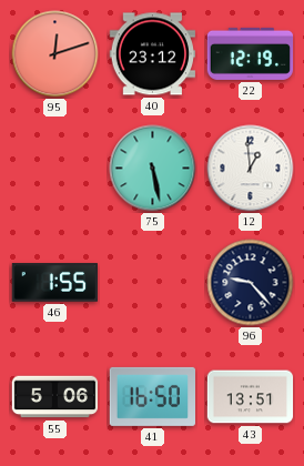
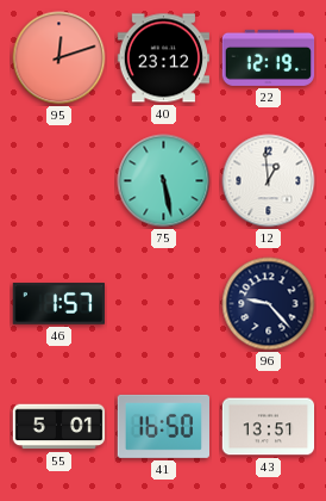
46: 1:55 -> 1:57
55: 5:06 -> 5:01
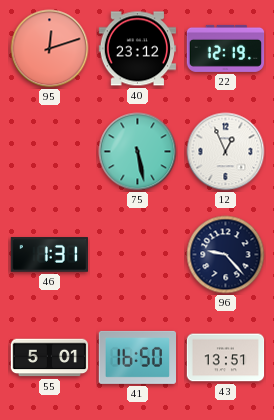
12: 12:59 -> 12:56
46: 1:57 -> 1:31
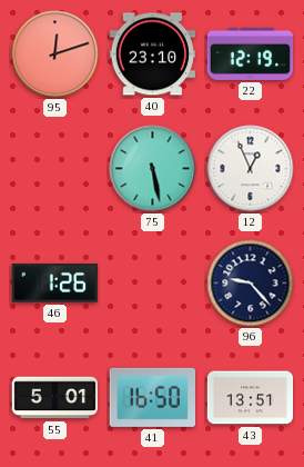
40: 23:12 -> 23:10
46: 1:31 -> 1:26
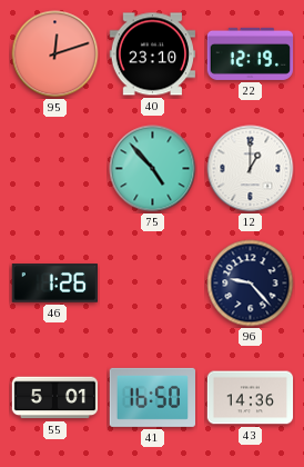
75: 5:28 -> 4:53
12: 12:56 -> 1:00
43: 13:51 -> 14:36
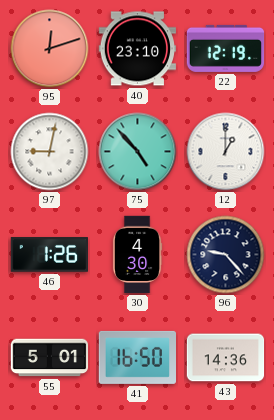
97: none -> 9:02
30: none -> 4:30
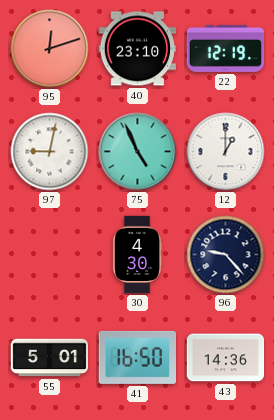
75: 4:53 -> 4:56
46: 1:26 -> none
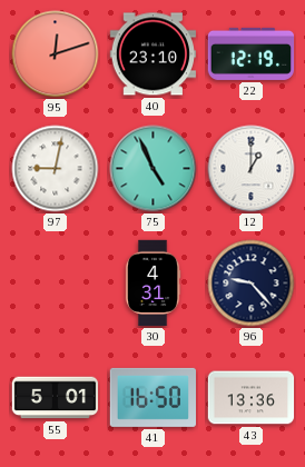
30: 4:30 -> 4:31
43: 14:36 -> 13:36
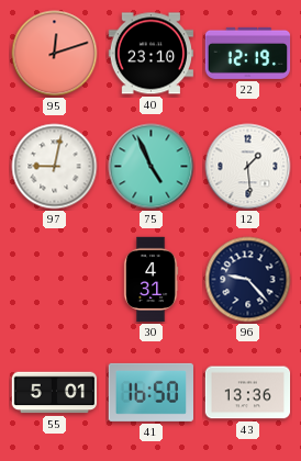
12: 1:00 -> 1:29
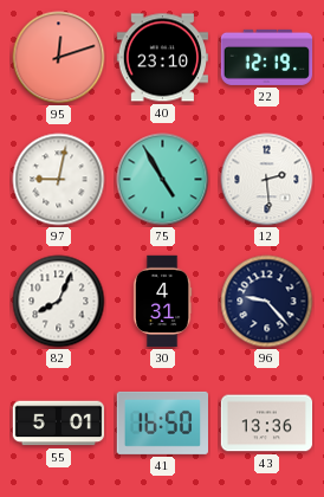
75: 4:56 -> 4:55
12: 1:29 -> 2:29
82: none -> 8:04
